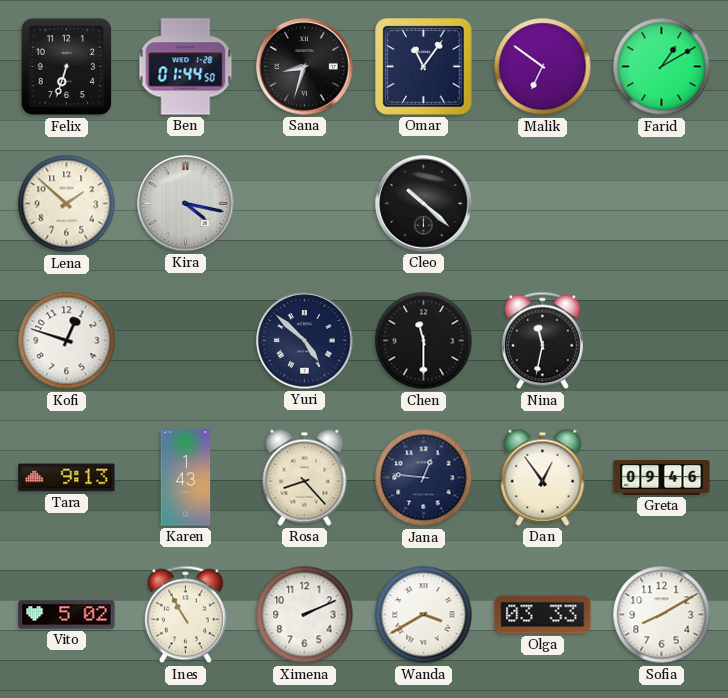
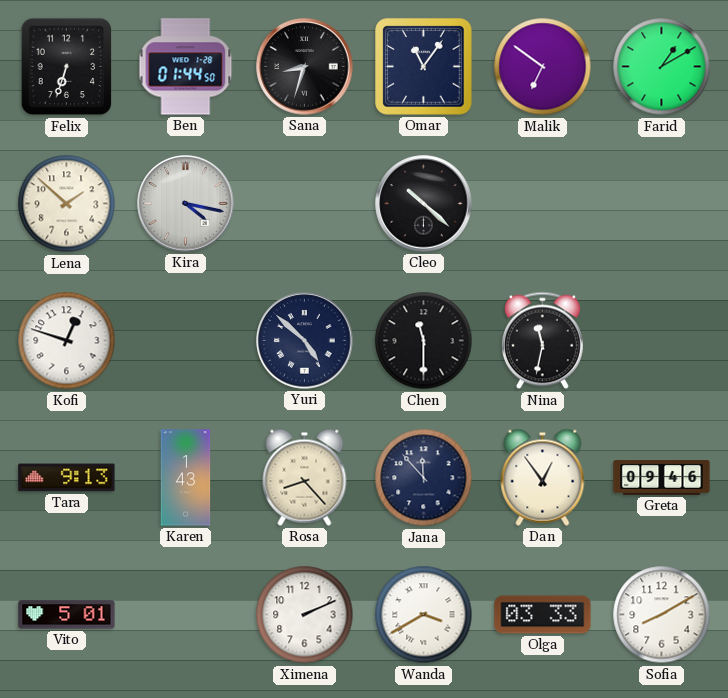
Jana: 12:46 -> 11:53
Vito: 5:02 -> 5:01
Ines: 10:55 -> none
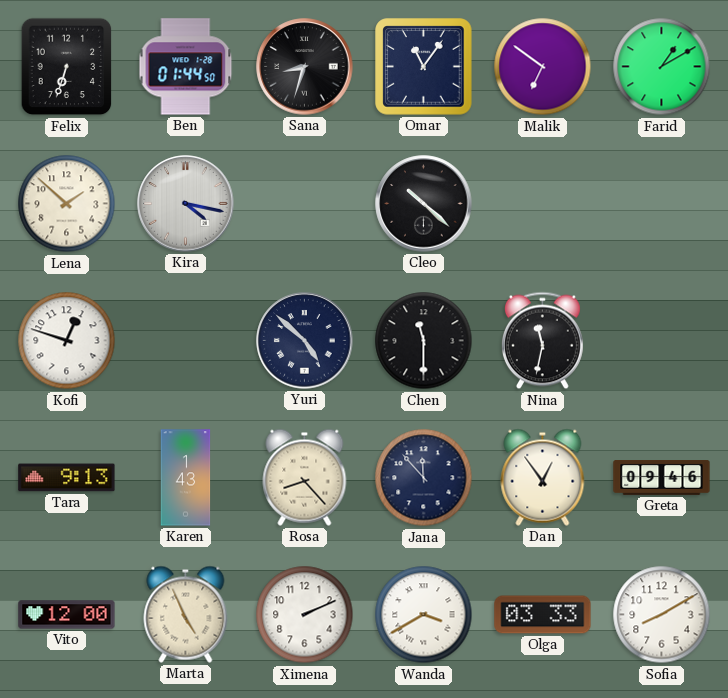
Vito: 5:01 -> 12:00
Marta: none -> 4:56
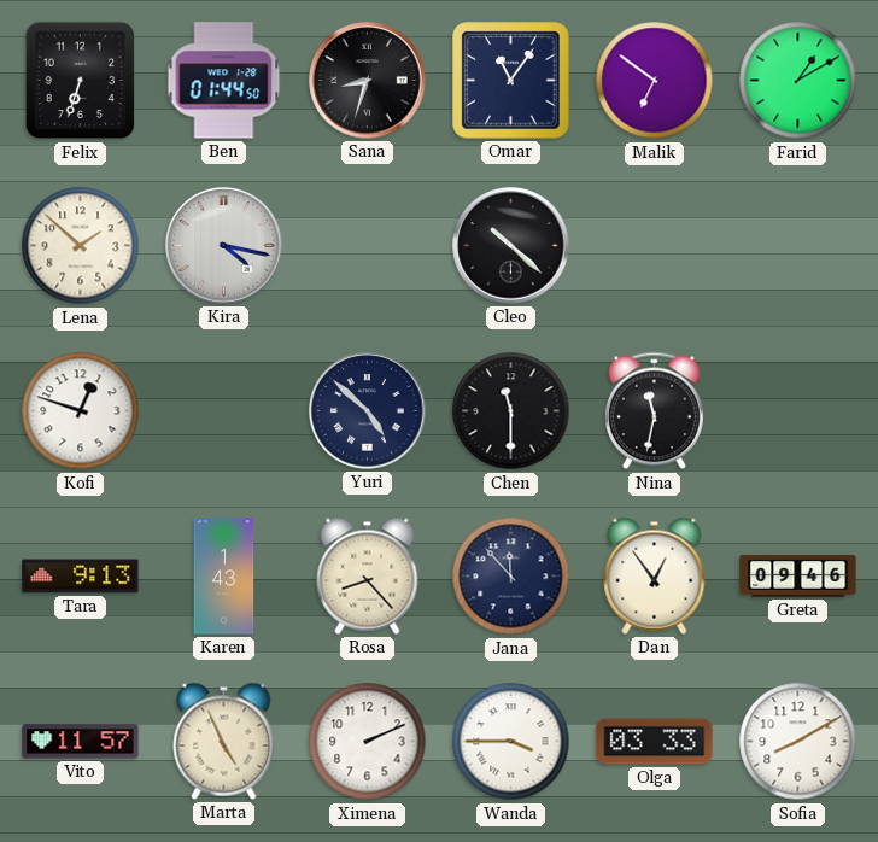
Vito: 12:00 -> 11:57
Wanda: 3:40 -> 3:45
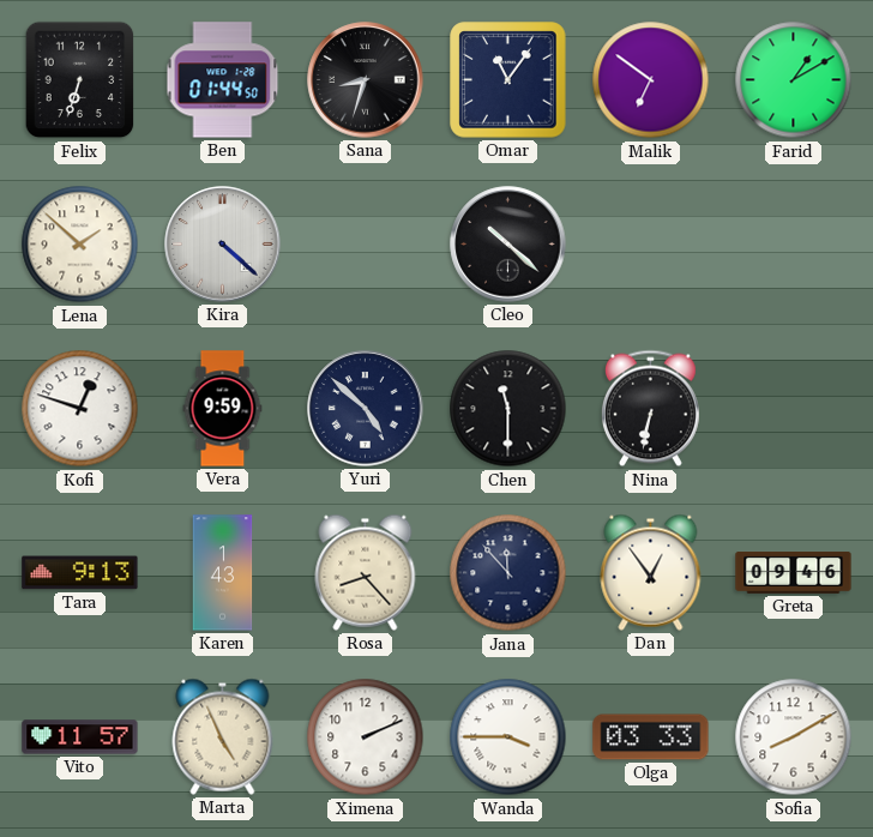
Kira: 4:17 -> 4:22
Vera: none -> 9:59
Nina: 11:32 -> 6:32
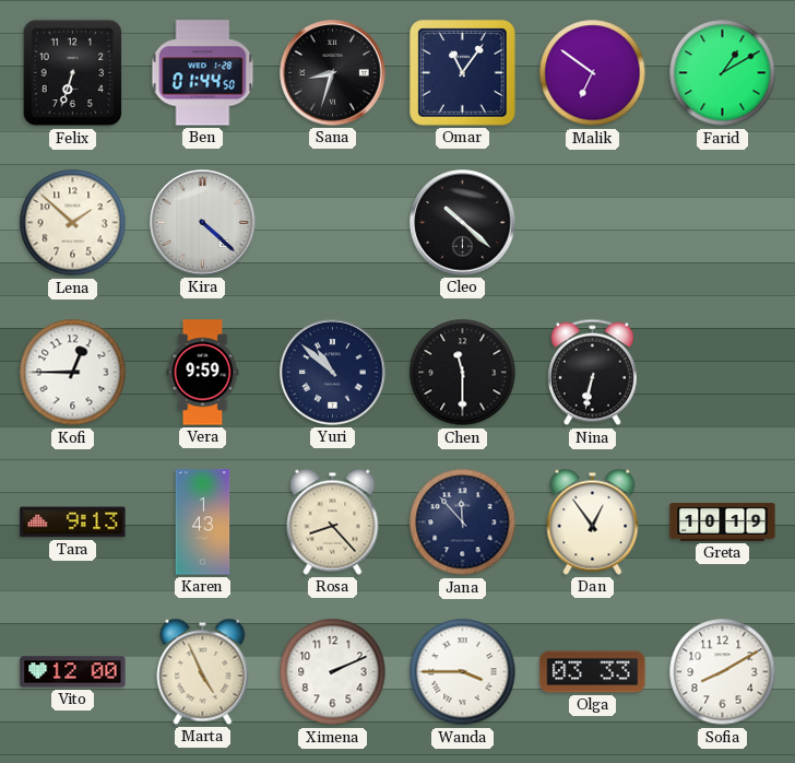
Kofi: 12:48 -> 12:45
Yuri: 4:52 -> 10:52
Greta: 09:46 -> 10:19
Vito: 11:57 -> 12:00
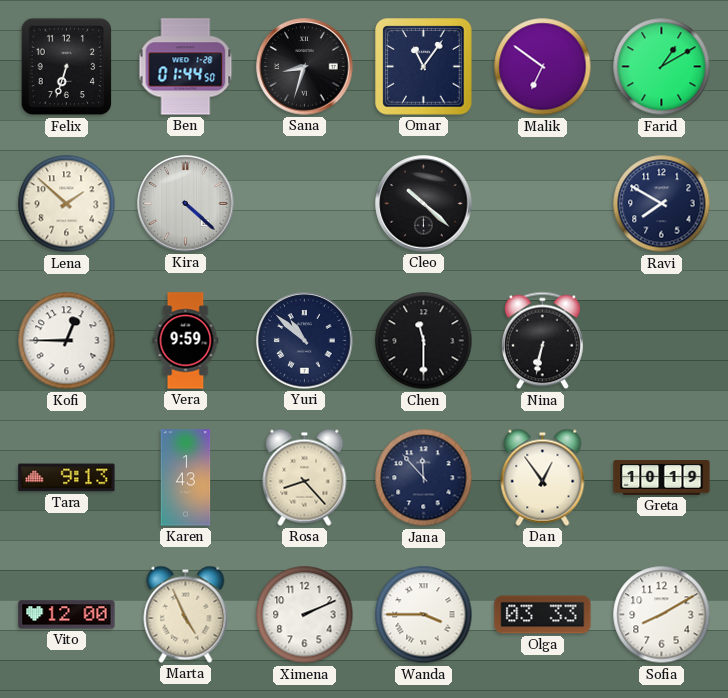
Ravi: none -> 7:50
